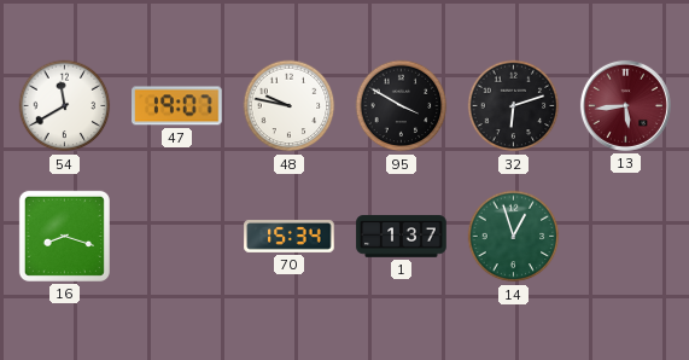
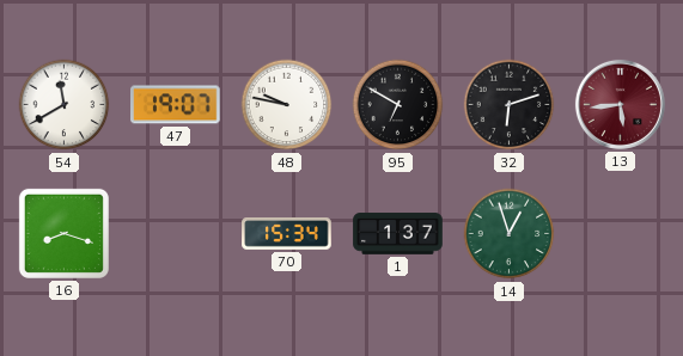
95: 3:50 -> 6:50
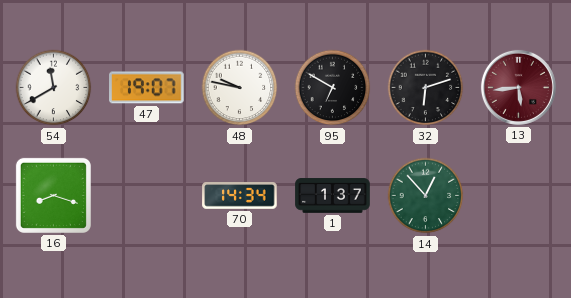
70: 15:34 -> 14:34
14: 12:57 -> 12:53
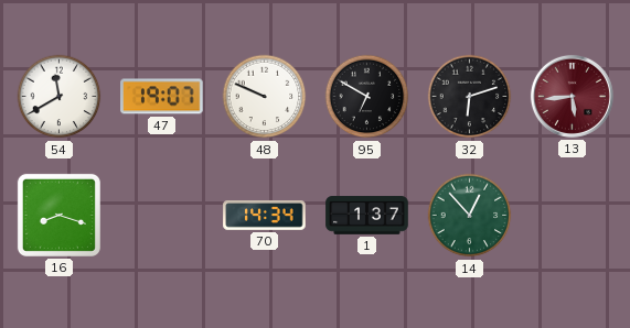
48: 9:47 -> 9:49
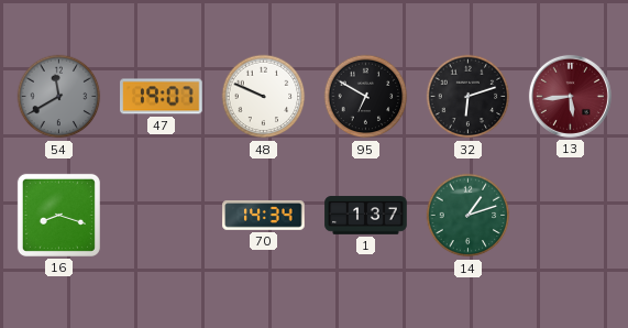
54 dial: white -> grey
14: 12:53 -> 1:12
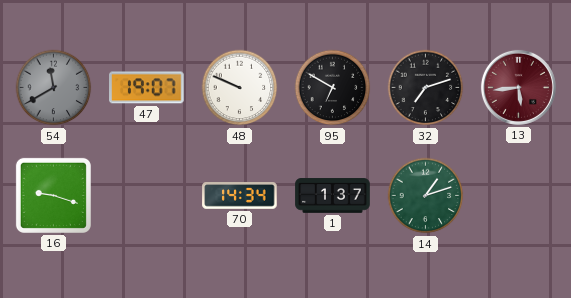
32: 6:12 -> 7:12
16: 8:18 -> 9:18
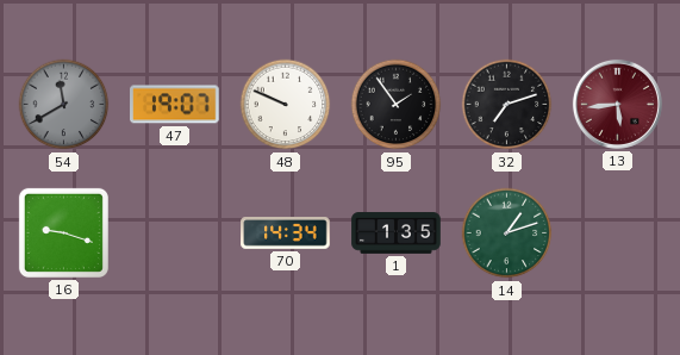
95: 6:50 -> 1:54
1: 1:37 -> 1:35
